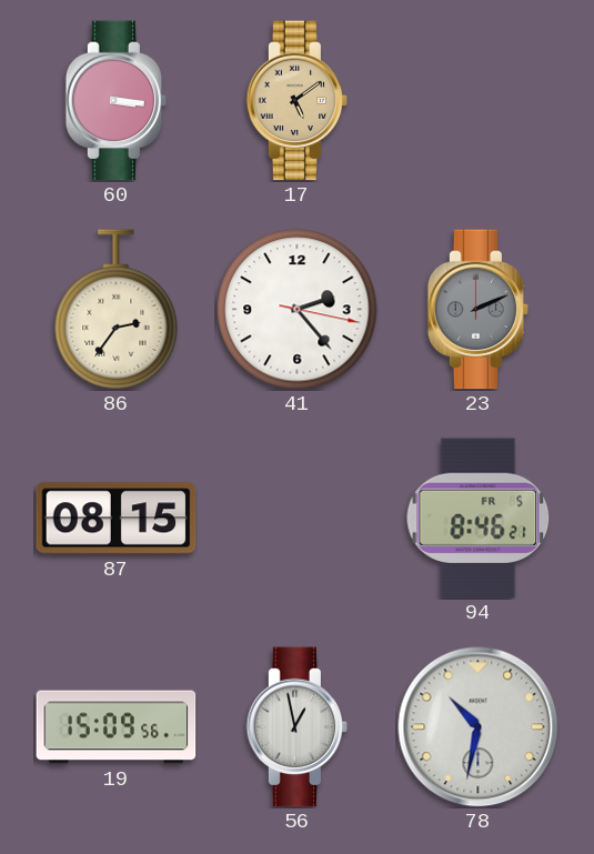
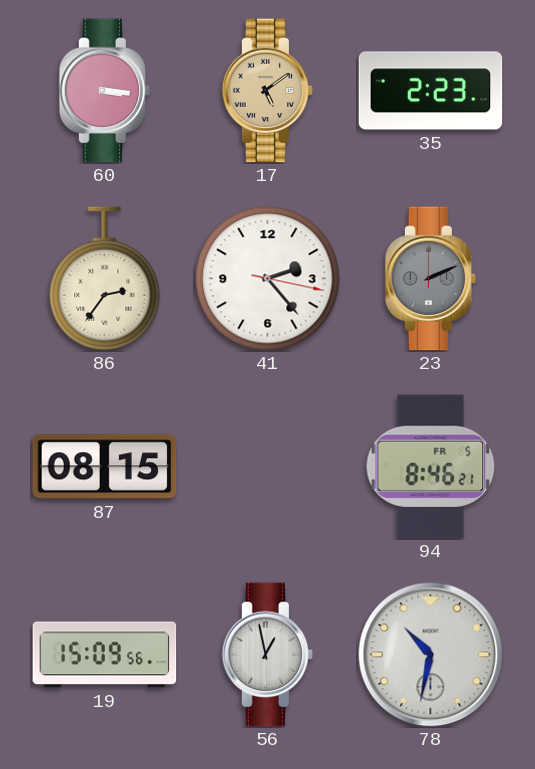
35: none -> 2:23
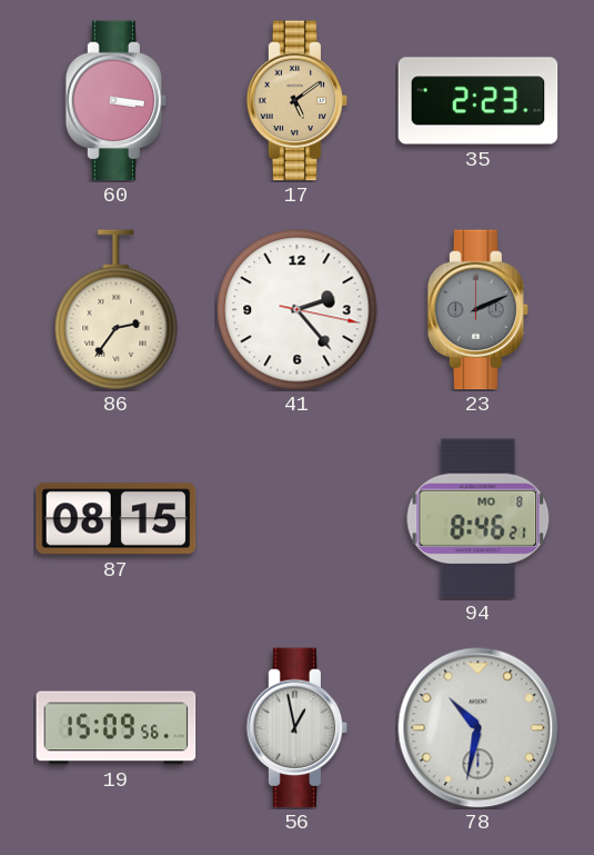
94 date: FR 5 -> MO 8
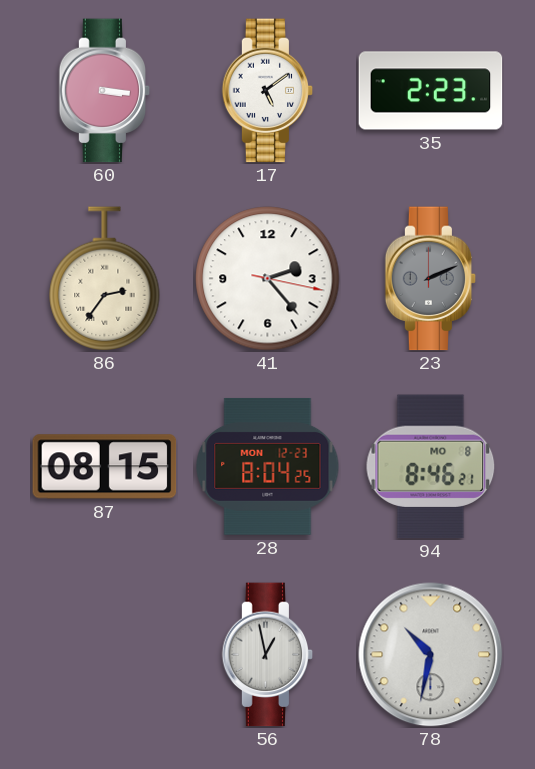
17 dial: champagne -> white
28: none -> 8:04
19: 15:09 -> none
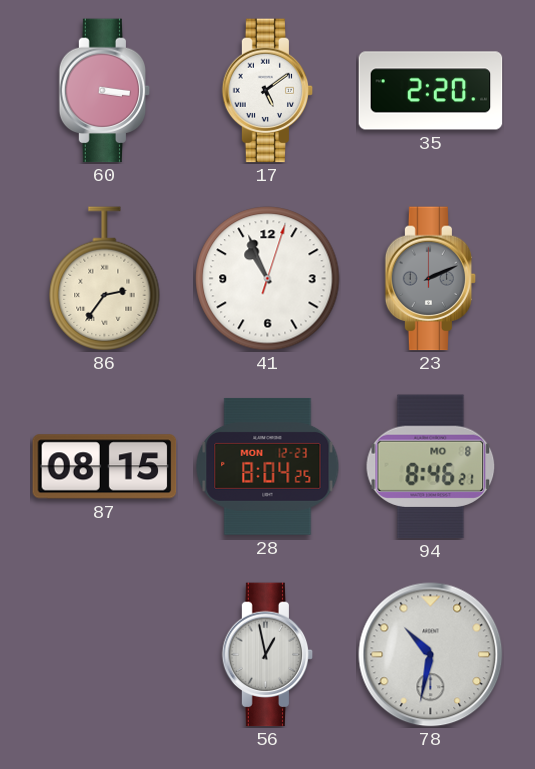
35: 2:23 -> 2:20
41: 2:23 -> 10:56
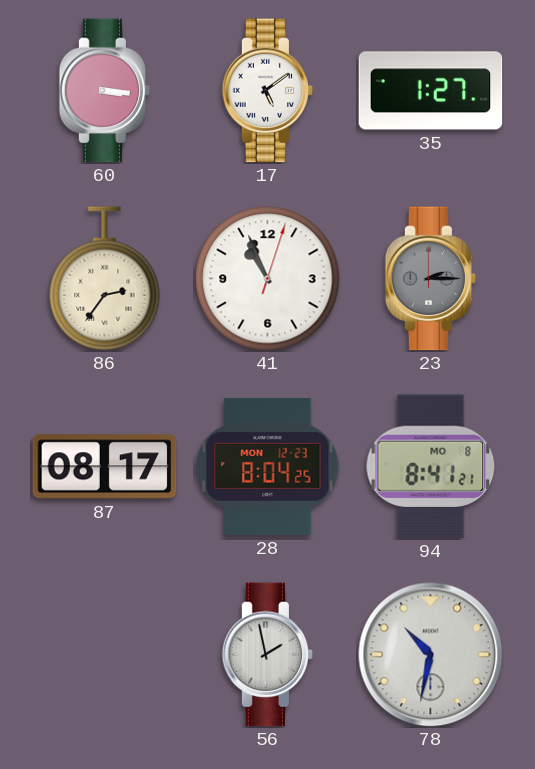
35: 2:20 -> 1:27
23: 2:11 -> 2:15
87: 08:15 -> 08:17
94: 8:46 -> 8:41
56: 12:58 -> 1:58
